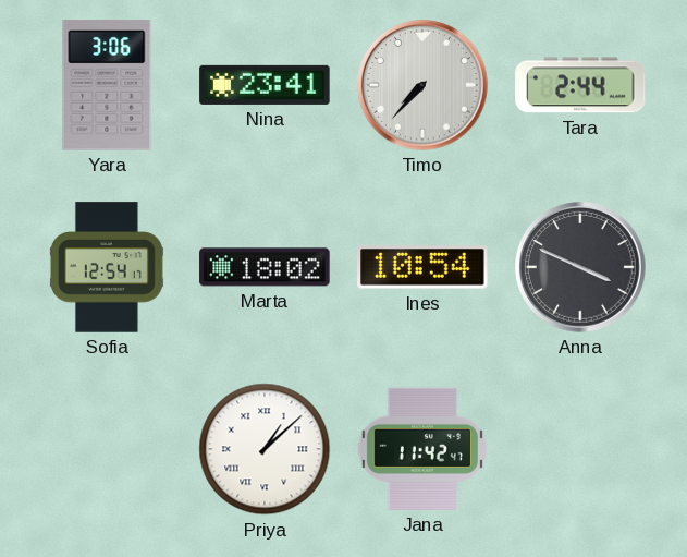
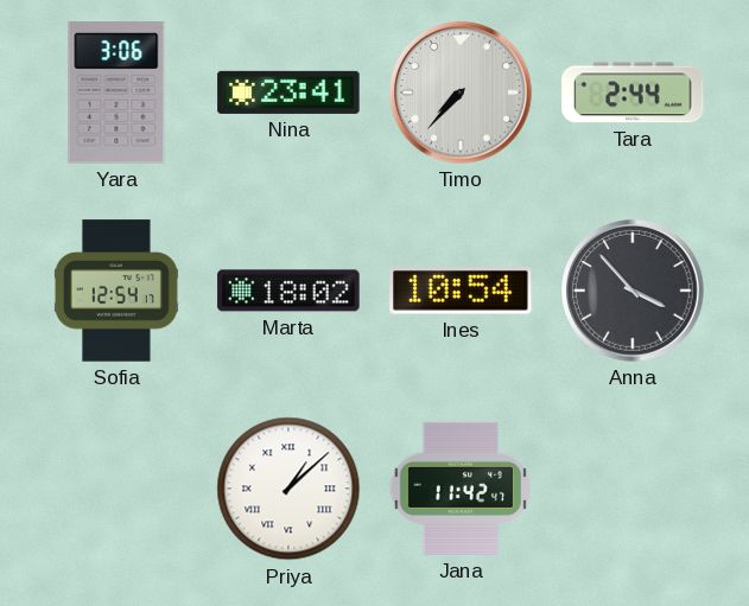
Anna: 3:49 -> 3:53
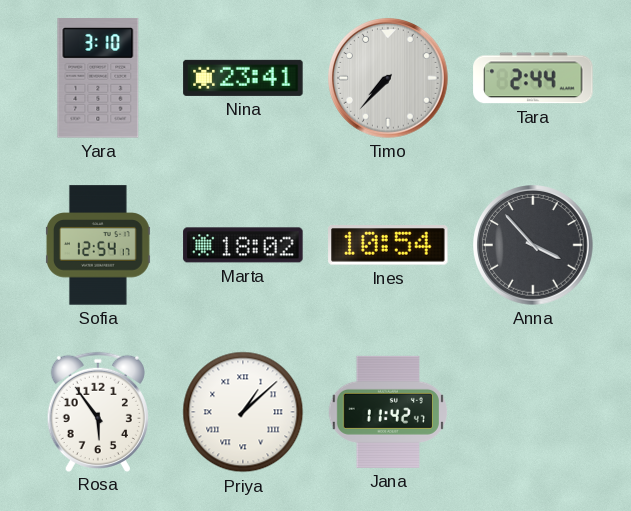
Yara: 3:06 -> 3:10
Rosa: none -> 5:54
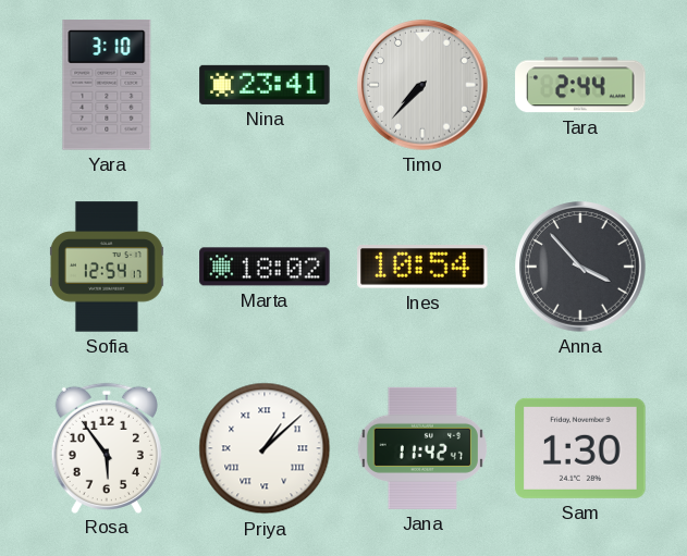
Sam: none -> 1:30
